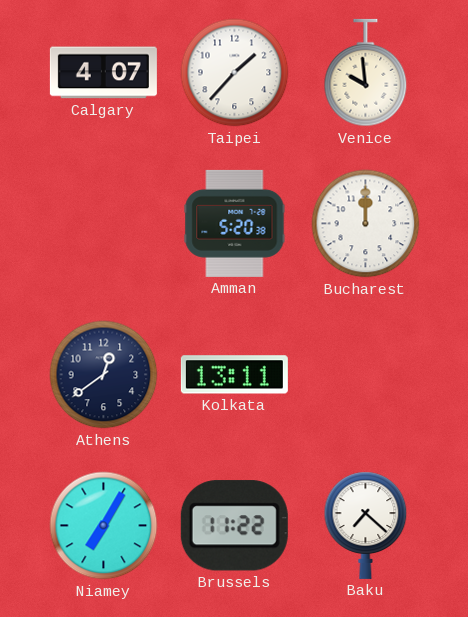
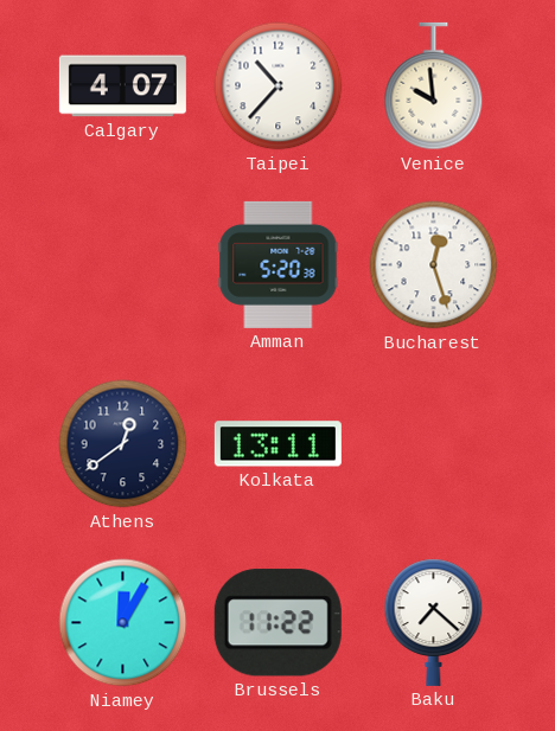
Taipei: 1:37 -> 10:37
Bucharest: 12:00 -> 12:27
Niamey: 7:05 -> 12:05
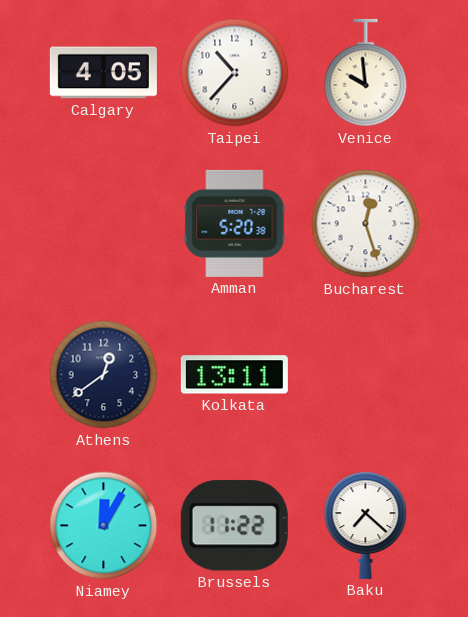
Calgary: 4:07 -> 4:05
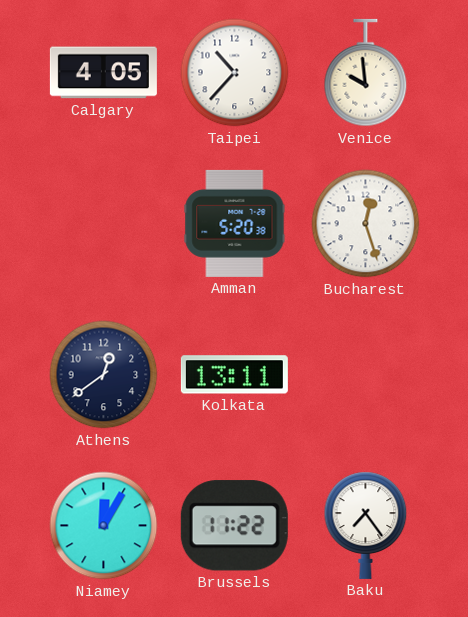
Baku: 7:22 -> 7:24
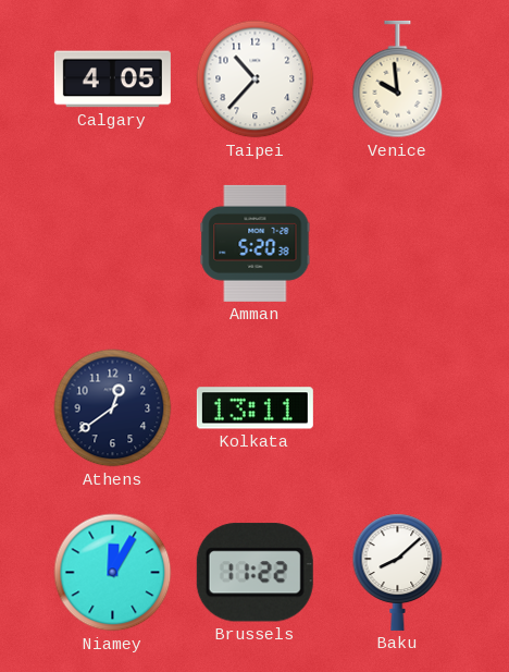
Bucharest: 12:27 -> none
Baku: 7:24 -> 8:08
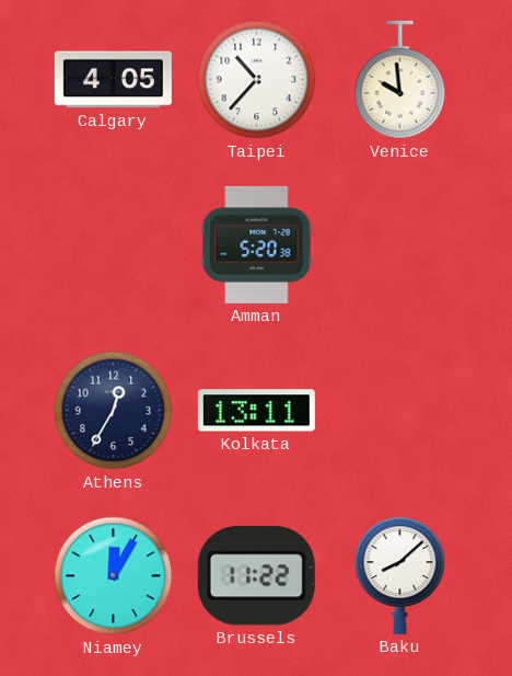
Athens: 12:39 -> 12:35
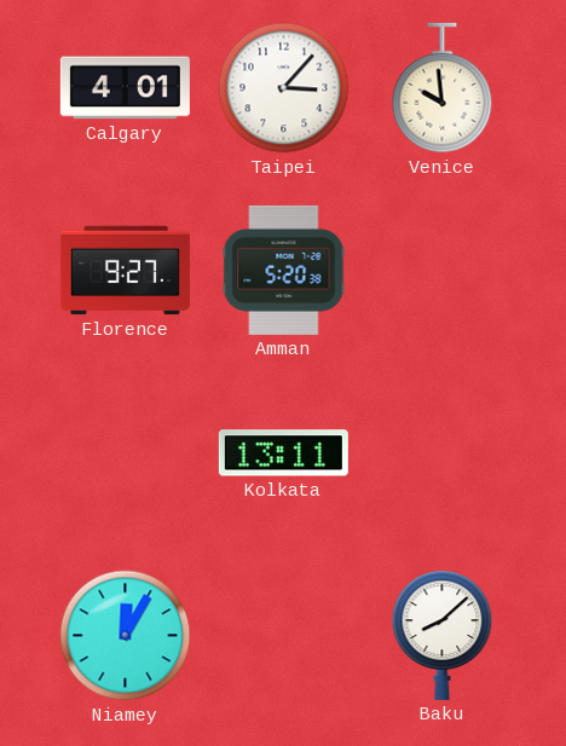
Calgary: 4:05 -> 4:01
Taipei: 10:37 -> 3:07
Florence: none -> 9:27
Athens: 12:35 -> none
Brussels: 11:22 -> none
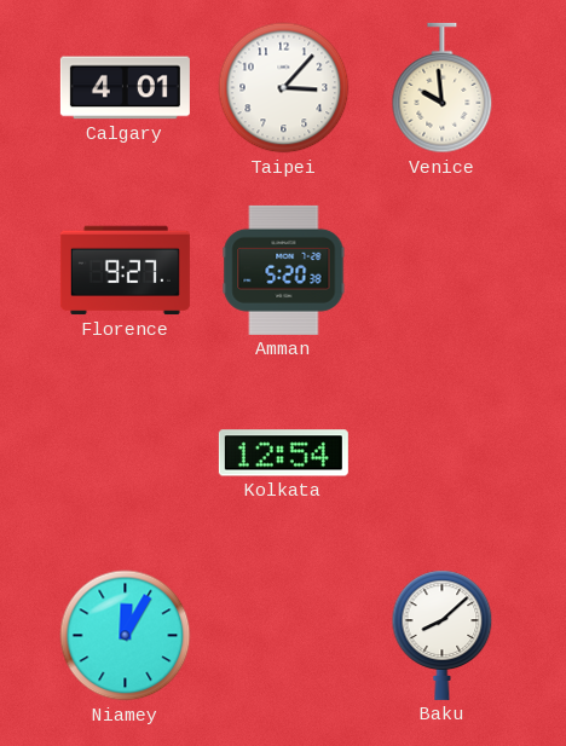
Kolkata: 13:11 -> 12:54
